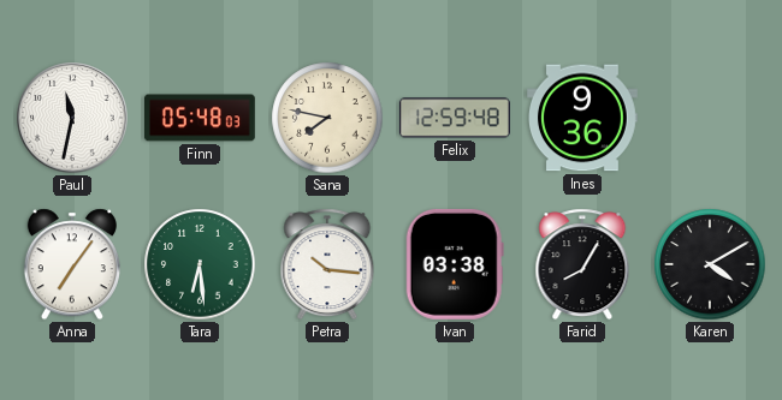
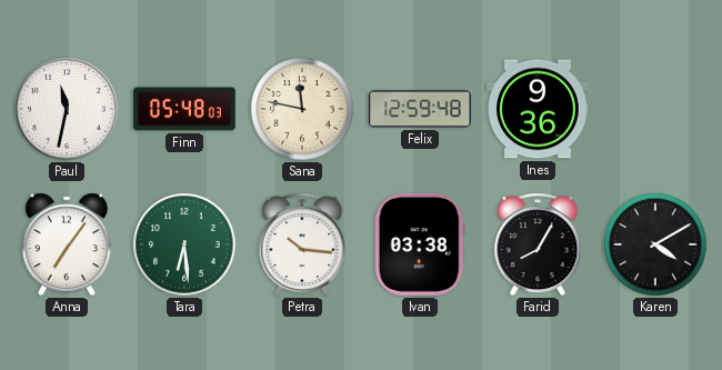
Sana: 7:47 -> 11:47
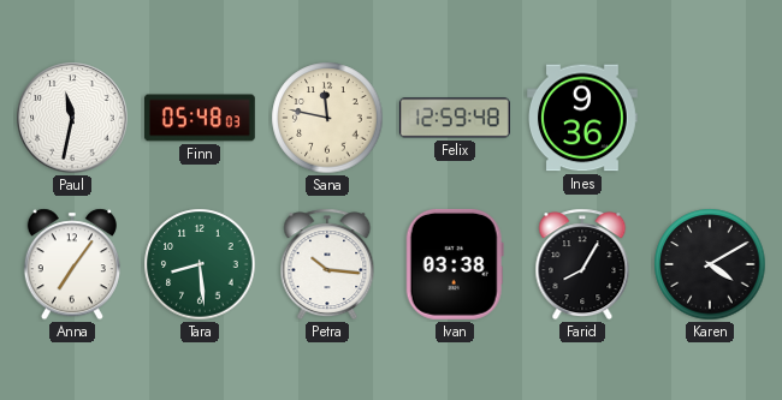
Tara: 6:29 -> 8:29
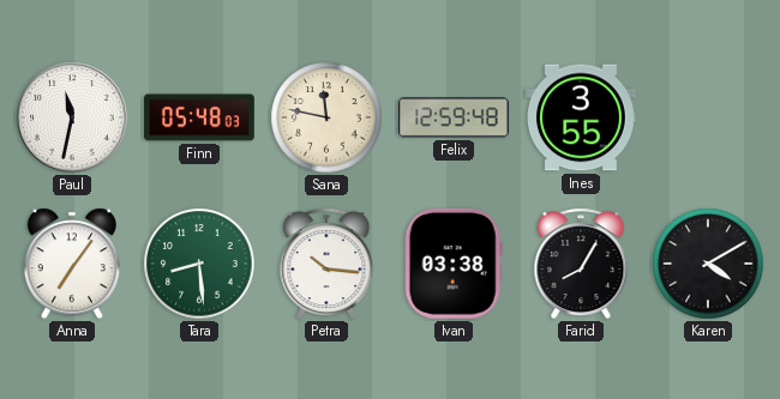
Ines: 9:36 -> 3:55
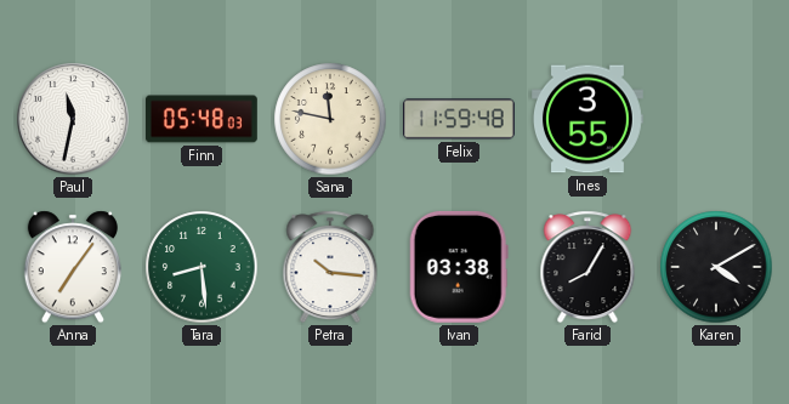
Felix: 12:59 -> 11:59
